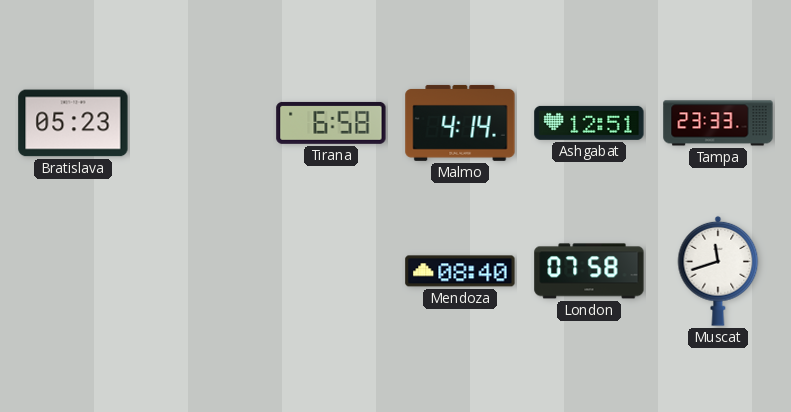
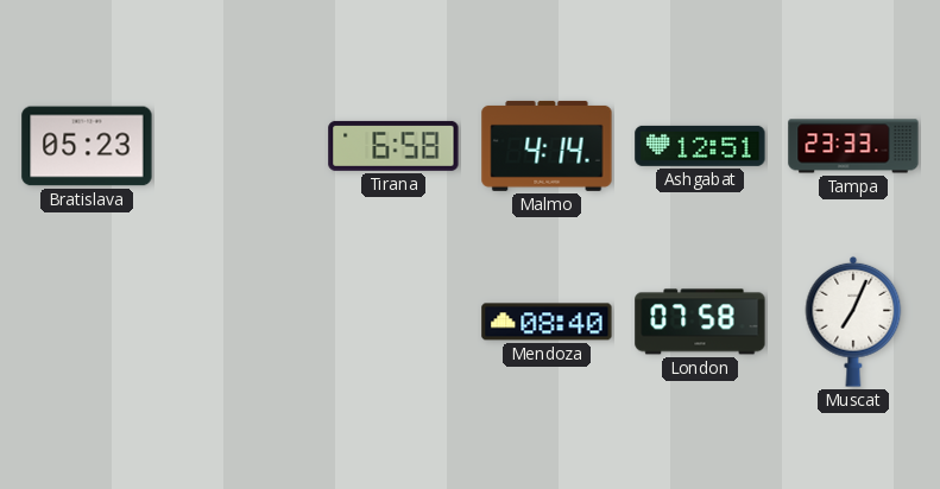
Muscat: 11:42 -> 7:04
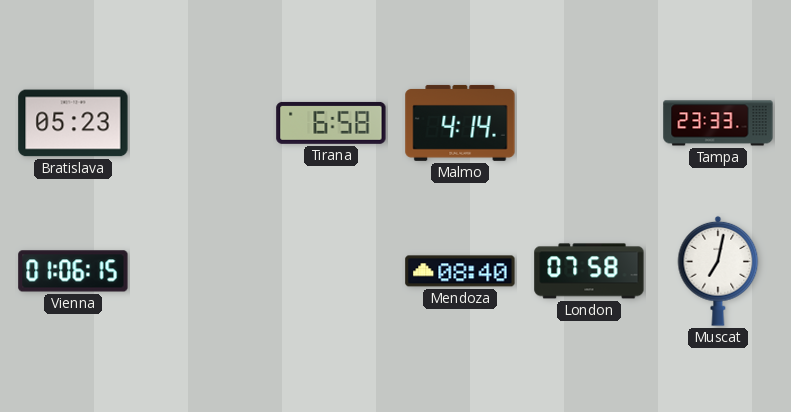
Ashgabat: 12:51 -> none
Vienna: none -> 01:06
Muscat: 7:04 -> 7:02
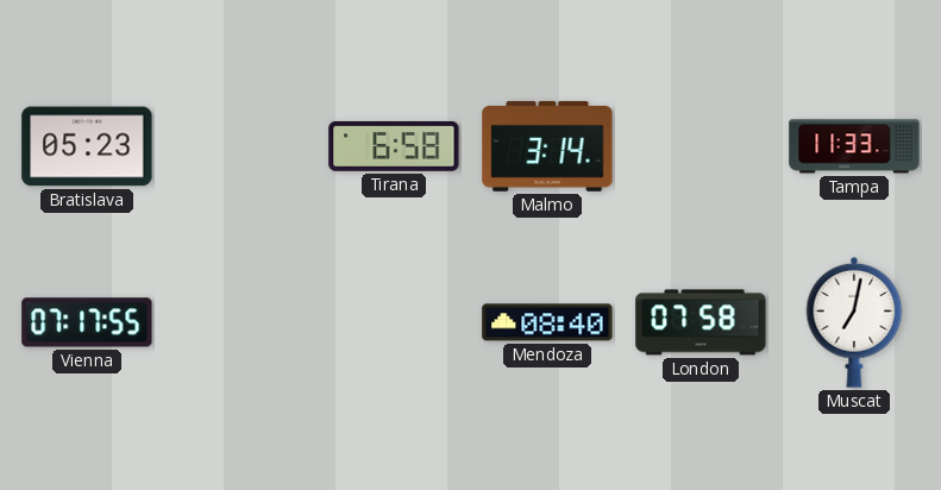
Malmo: 4:14 -> 3:14
Tampa: 23:33 -> 11:33
Vienna: 01:06 -> 07:17
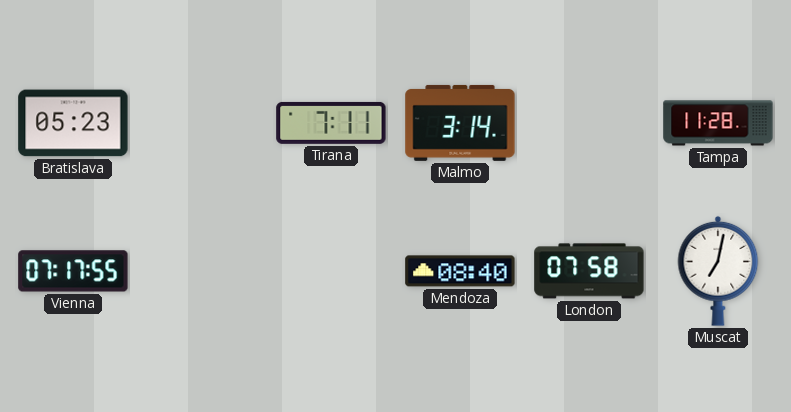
Tirana: 6:58 -> 7:11
Tampa: 11:33 -> 11:28
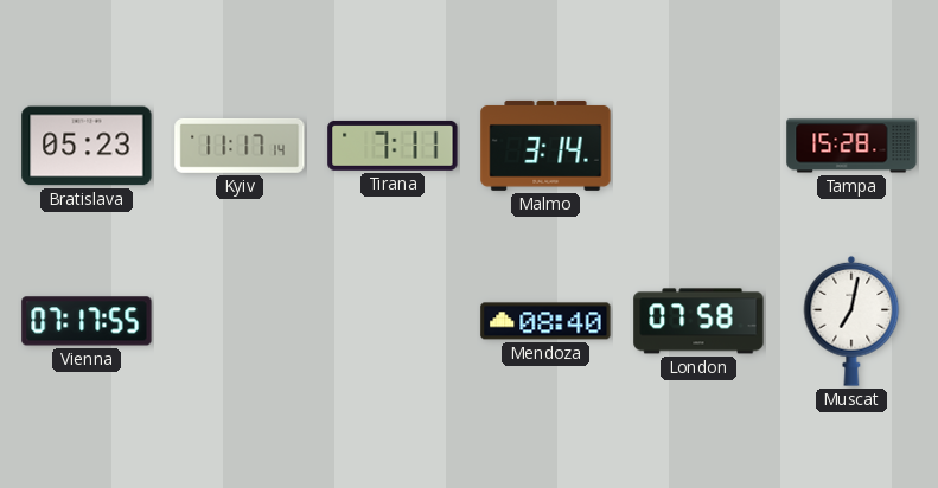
Kyiv: none -> 11:17
Tampa: 11:28 -> 15:28
